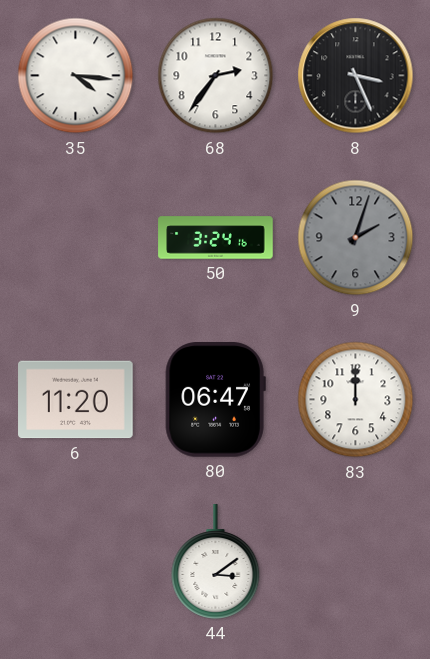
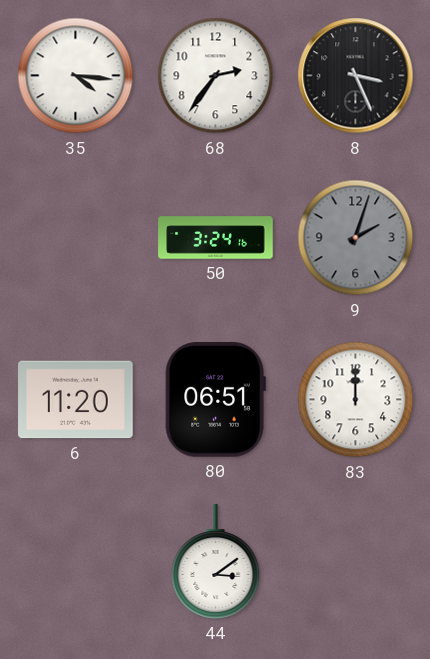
80: 06:47 -> 06:51
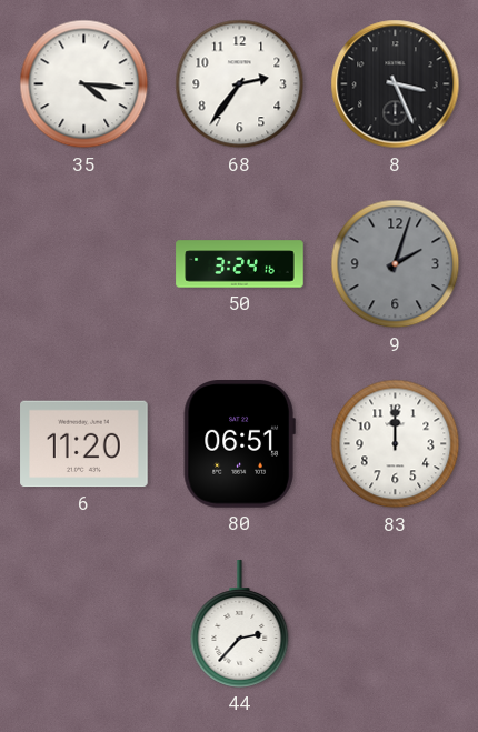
44: 3:09 -> 2:37
